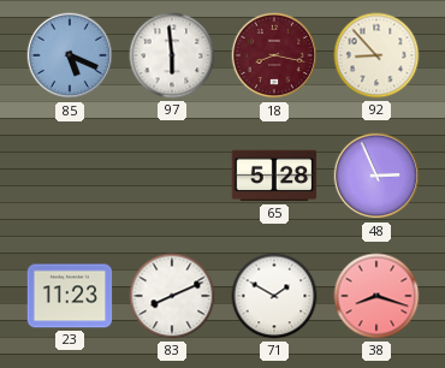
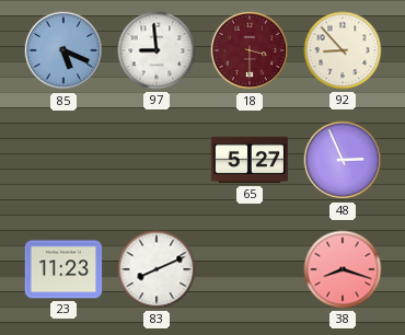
97: 5:59 -> 8:59
18: 8:17 -> 3:30
65: 5:28 -> 5:27
71: 1:50 -> none
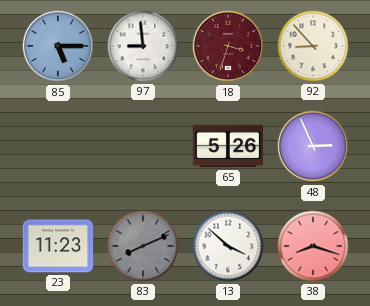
85: 5:19 -> 5:15
18: 3:30 -> 3:33
65: 5:27 -> 5:26
83 dial: white -> grey
13: none -> 3:52
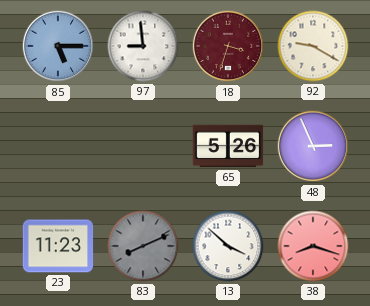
92: 8:53 -> 9:20
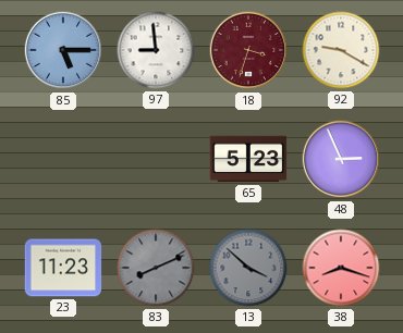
65: 5:26 -> 5:23
13 dial: white -> grey
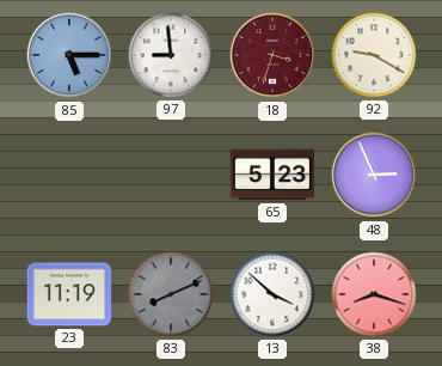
23: 11:23 -> 11:19
13 dial: grey -> white
